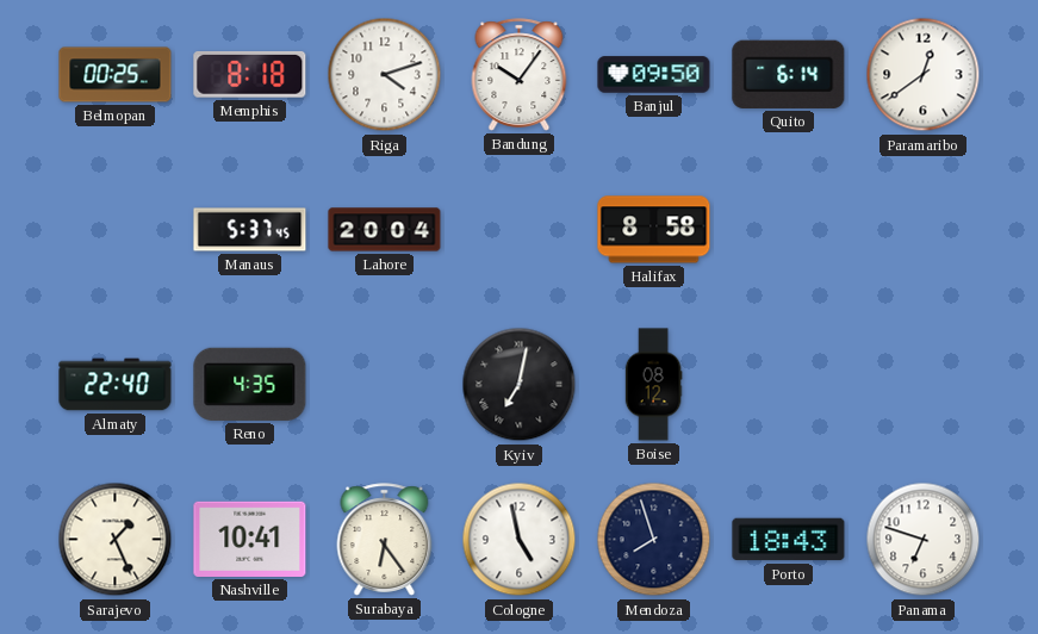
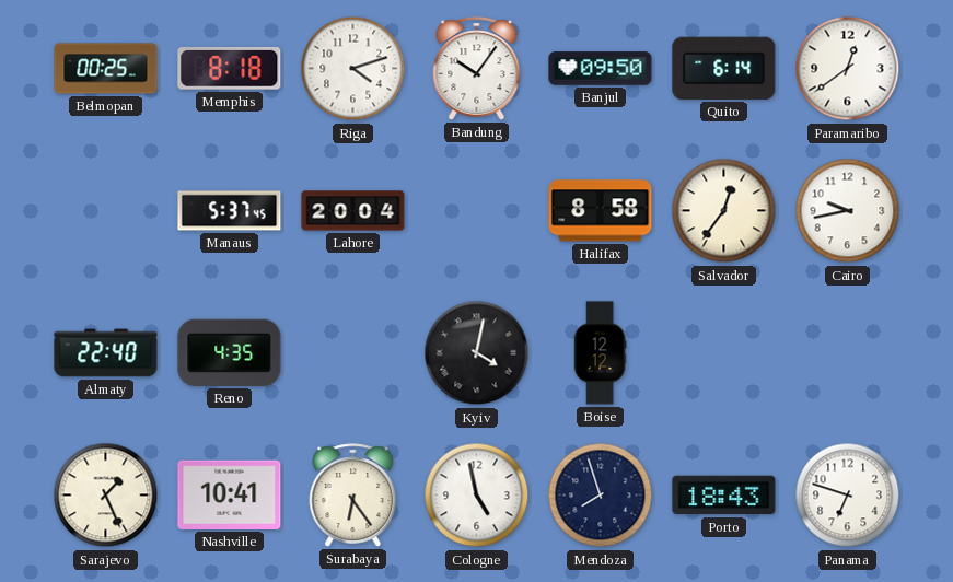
Salvador: none -> 12:36
Cairo: none -> 9:43
Kyiv: 7:02 -> 4:02
Boise: 08:12 -> 12:12
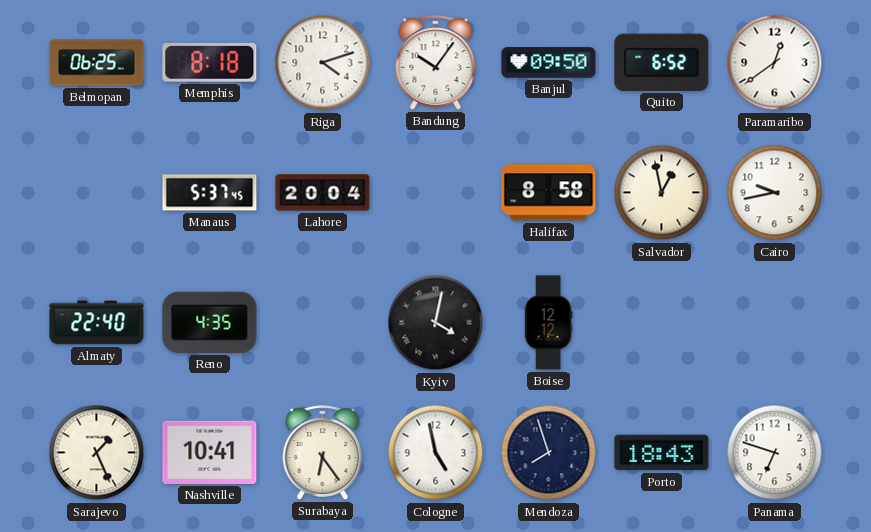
Belmopan: 00:25 -> 06:25
Quito: 6:14 -> 6:52
Salvador: 12:36 -> 12:58
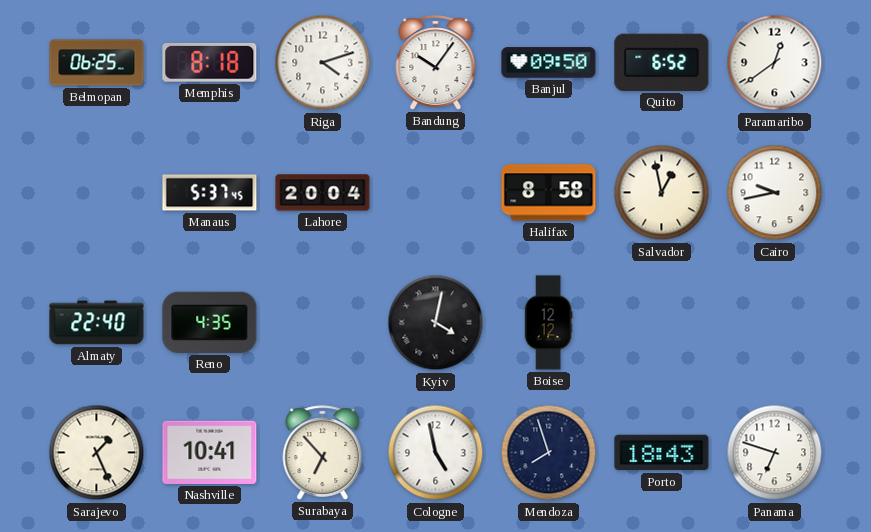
Surabaya: 6:24 -> 6:53
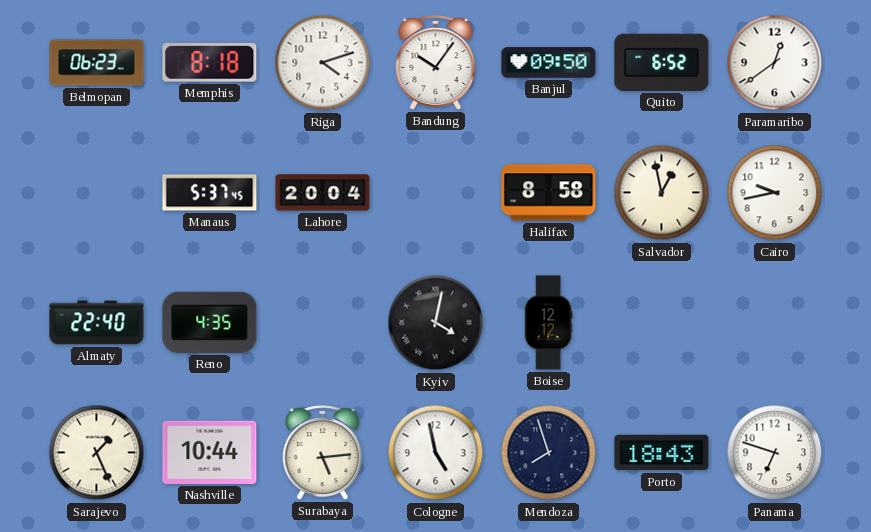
Belmopan: 06:25 -> 06:23
Nashville: 10:41 -> 10:44
Surabaya: 6:53 -> 5:14
